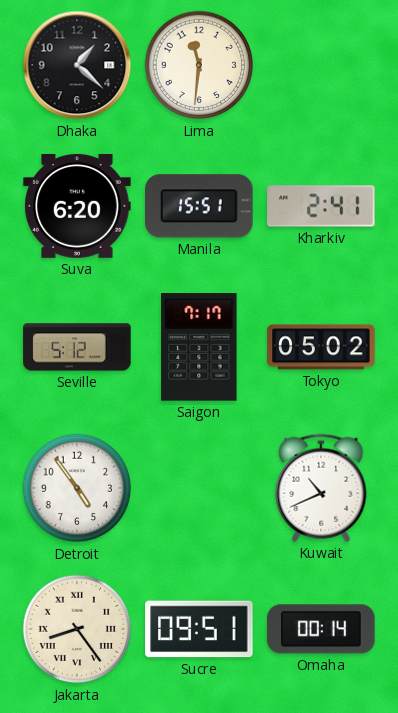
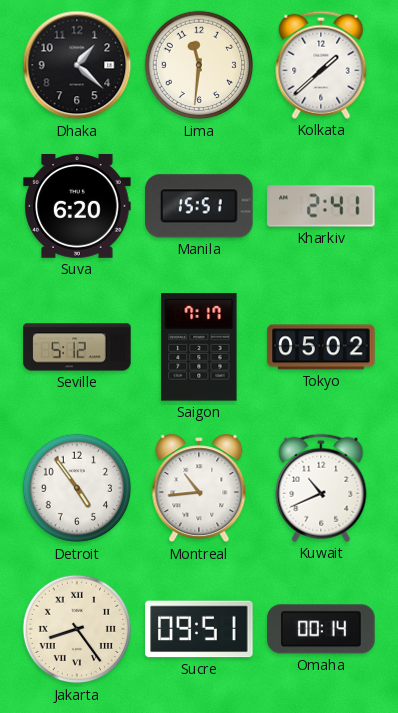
Kolkata: none -> 1:38
Montreal: none -> 10:44
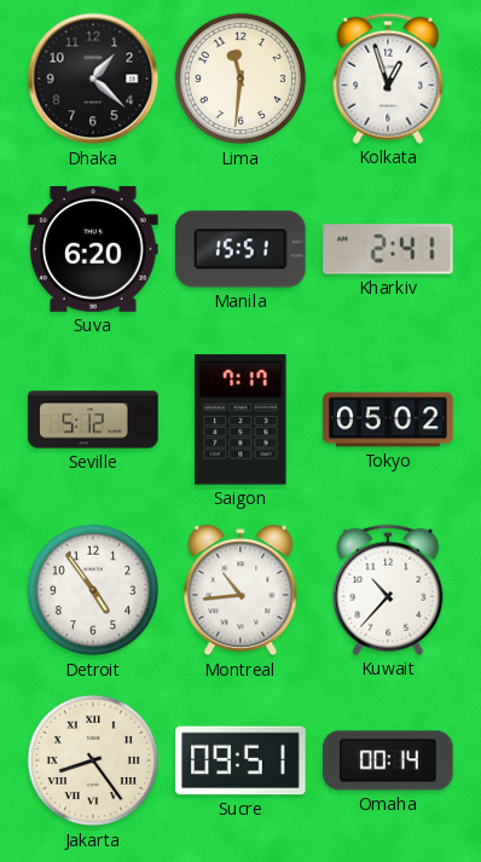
Kolkata: 1:38 -> 12:57
Kuwait: 10:41 -> 10:37
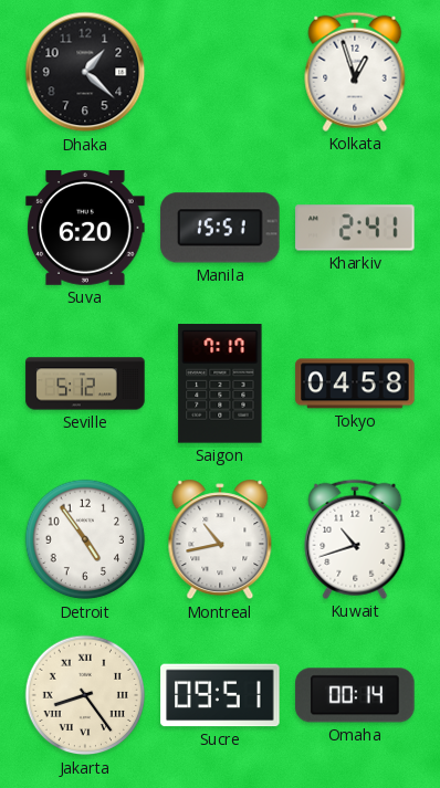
Lima: 11:31 -> none
Tokyo: 05:02 -> 04:58
Montreal: 10:44 -> 10:43
Kuwait: 10:37 -> 10:42
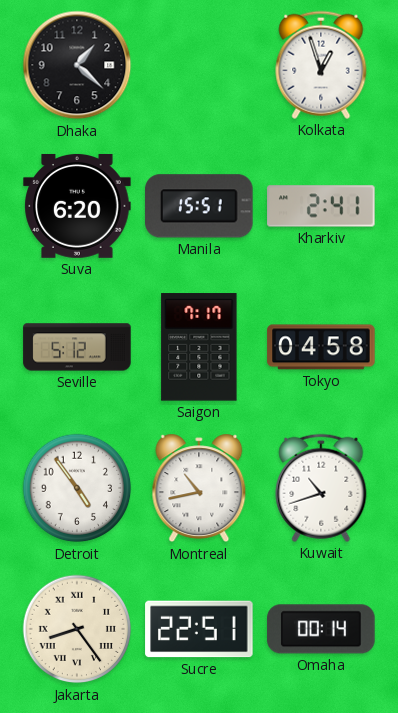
Sucre: 09:51 -> 22:51
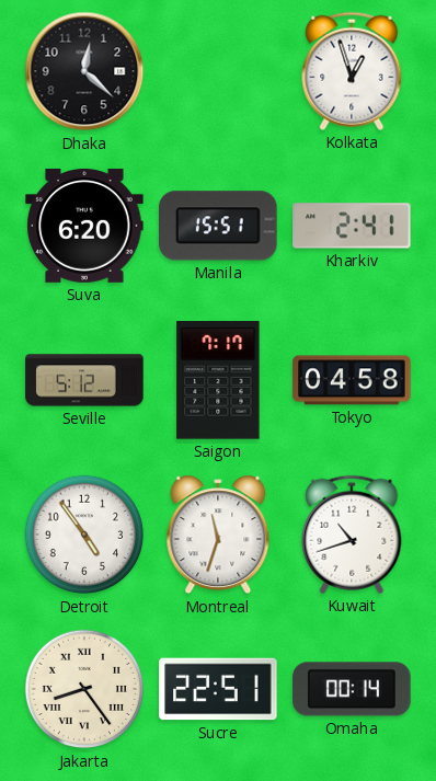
Dhaka: 1:22 -> 12:22
Montreal: 10:43 -> 11:33
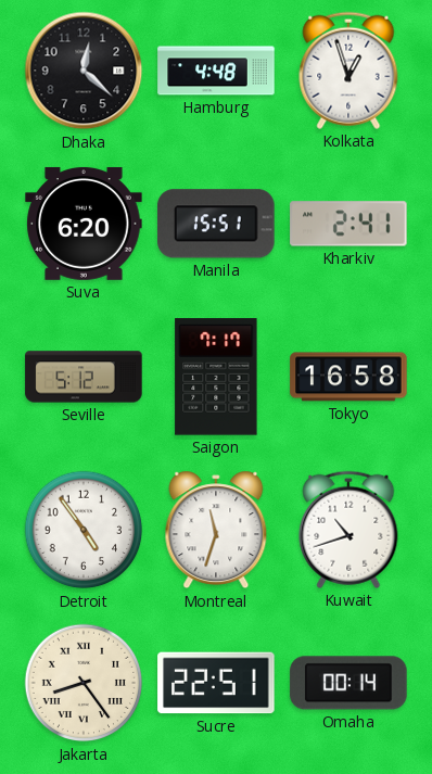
Hamburg: none -> 4:48
Tokyo: 04:58 -> 16:58
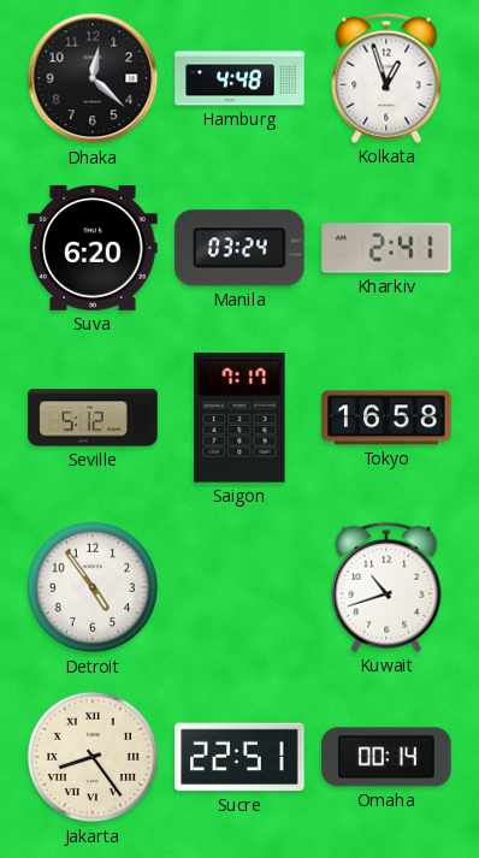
Manila: 15:51 -> 03:24
Montreal: 11:33 -> none
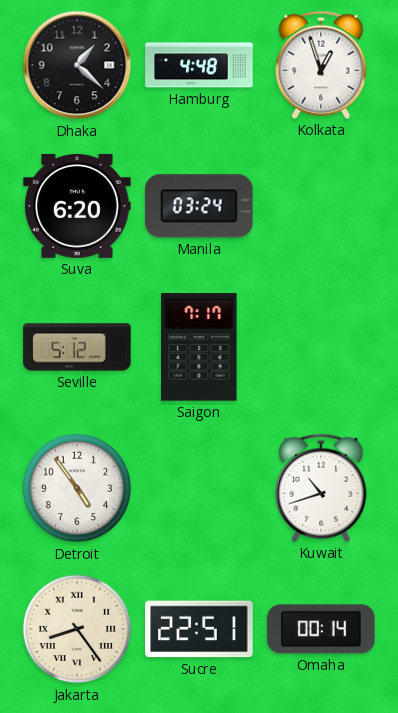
Dhaka: 12:22 -> 1:22
Kharkiv: 2:41 -> none
Tokyo: 16:58 -> none
